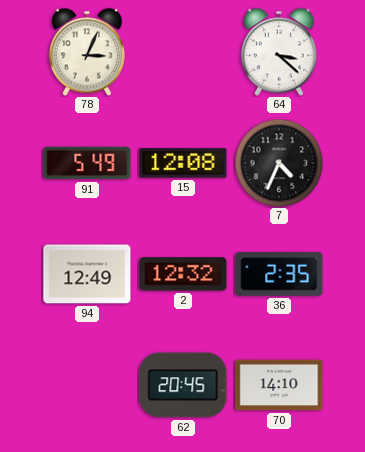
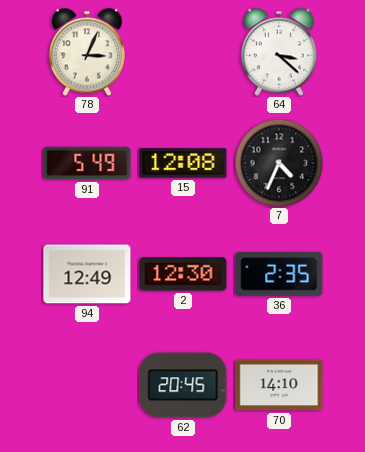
2: 12:32 -> 12:30
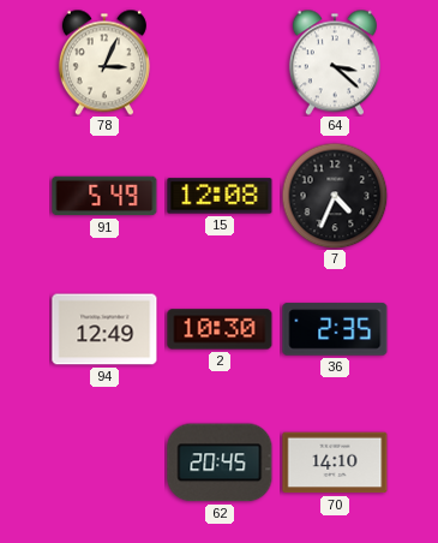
2: 12:30 -> 10:30
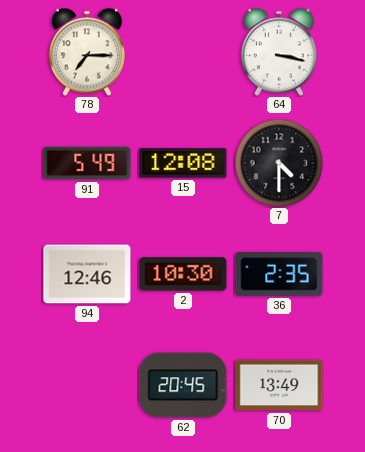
78: 3:04 -> 7:15
64: 3:22 -> 3:17
7: 4:34 -> 4:30
94: 12:49 -> 12:46
70: 14:10 -> 13:49
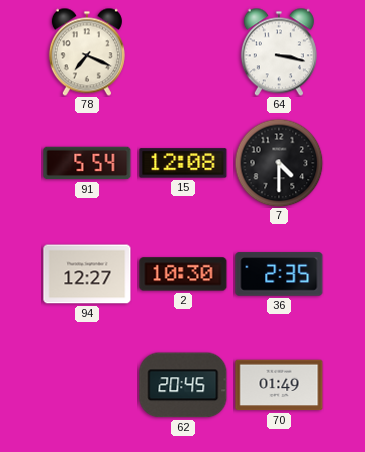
78: 7:15 -> 7:19
91: 5:49 -> 5:54
94: 12:46 -> 12:27
70: 13:49 -> 01:49
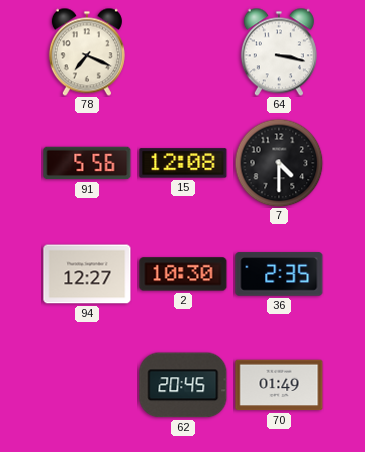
91: 5:54 -> 5:56
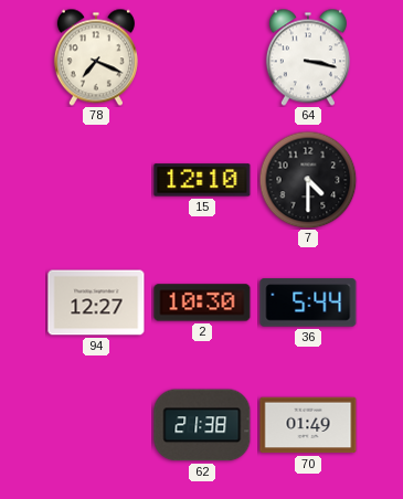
91: 5:56 -> none
15: 12:08 -> 12:10
36: 2:35 -> 5:44
62: 20:45 -> 21:38
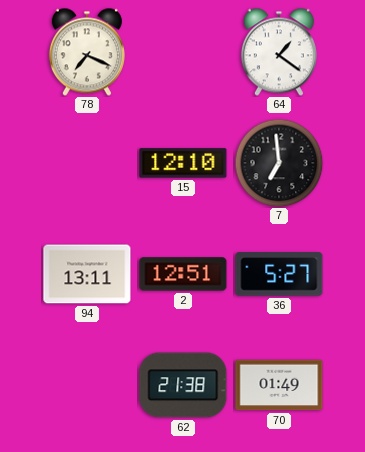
64: 3:17 -> 1:21
7: 4:30 -> 6:59
94: 12:27 -> 13:11
2: 10:30 -> 12:51
36: 5:44 -> 5:27
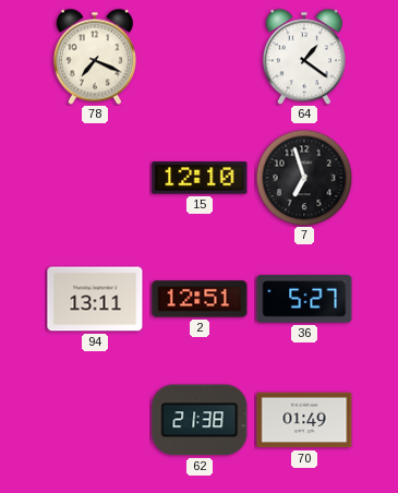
7: 6:59 -> 6:57
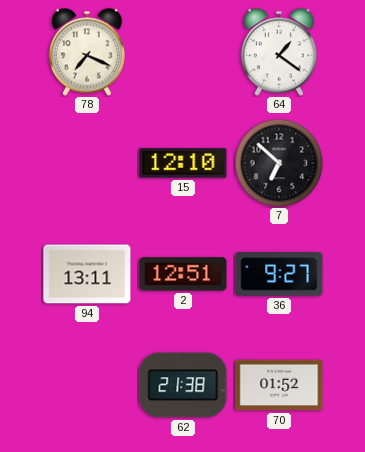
7: 6:57 -> 6:52
36: 5:27 -> 9:27
70: 01:49 -> 01:52
